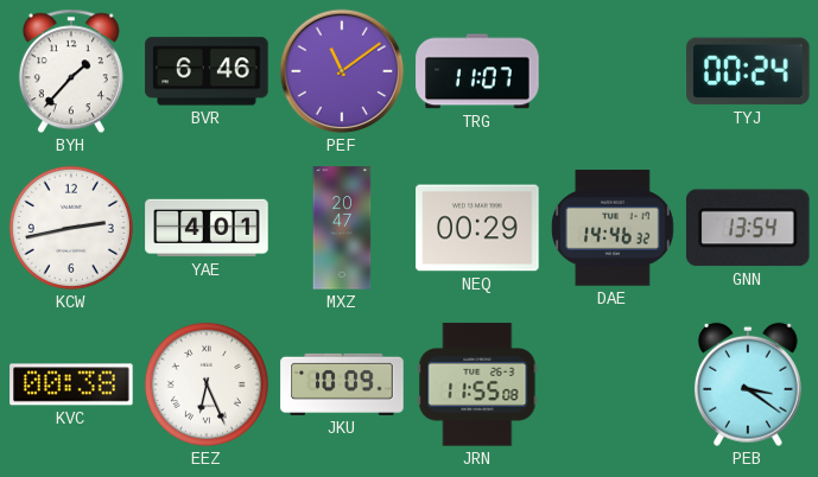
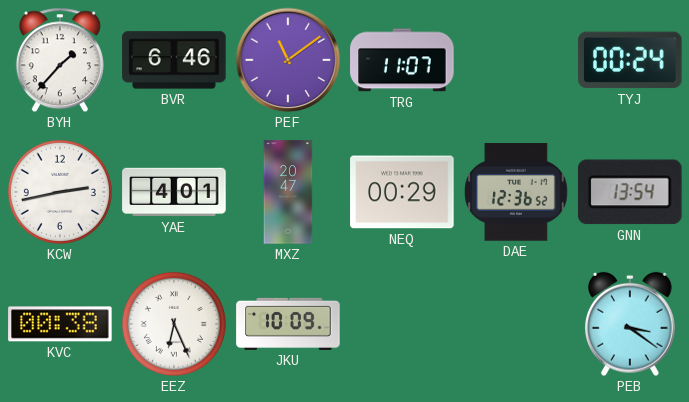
DAE: 14:46 -> 12:36
JRN: 11:55 -> none
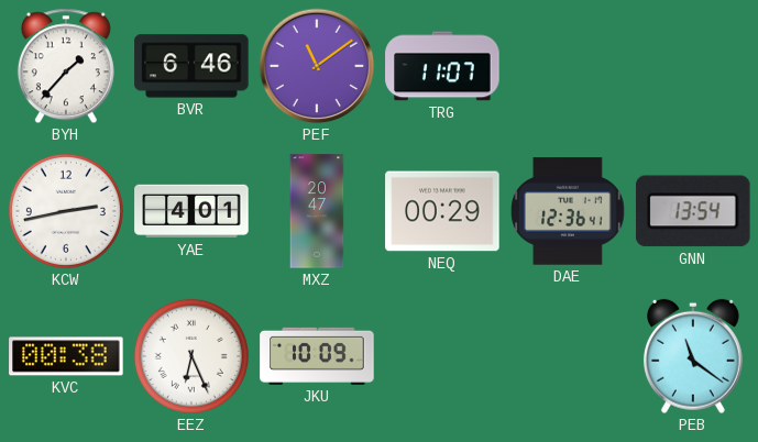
TYJ: 00:24 -> none
DAE: 12:36:52 -> 12:36:41
PEB: 3:21 -> 11:21
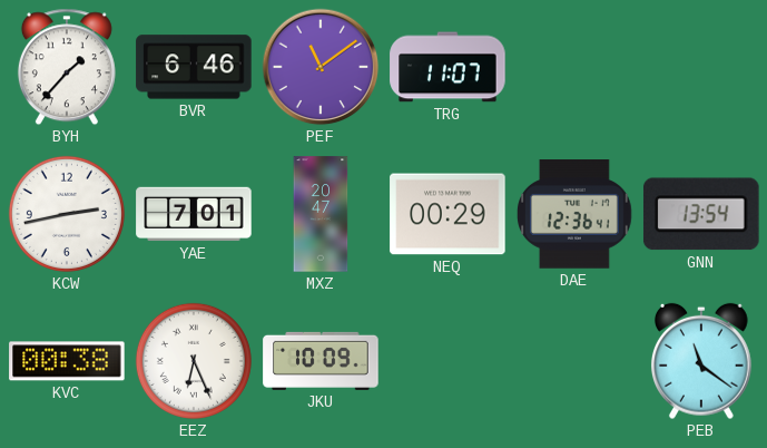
YAE: 4:01 -> 7:01
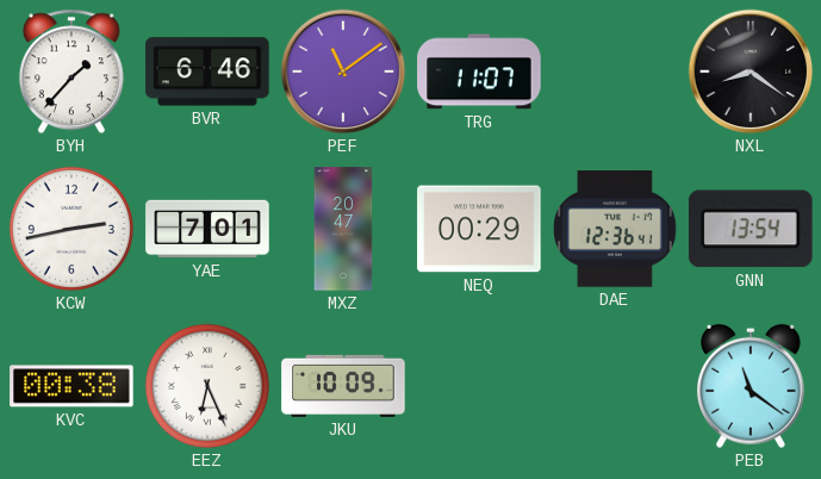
NXL: none -> 8:21
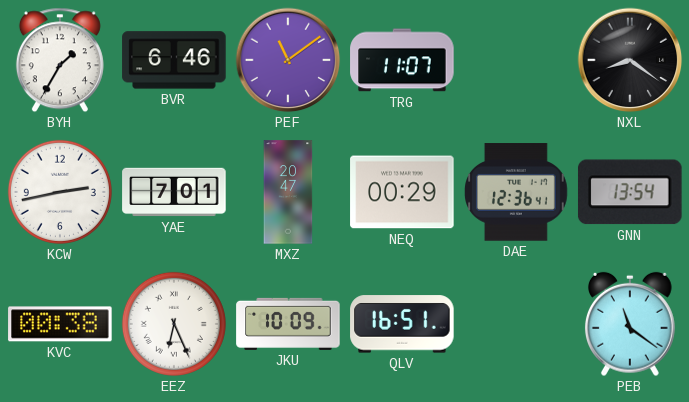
BYH: 1:37 -> 1:35
QLV: none -> 16:51
